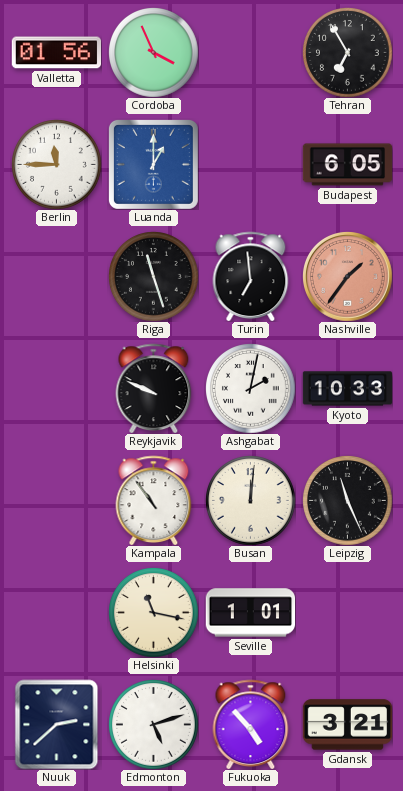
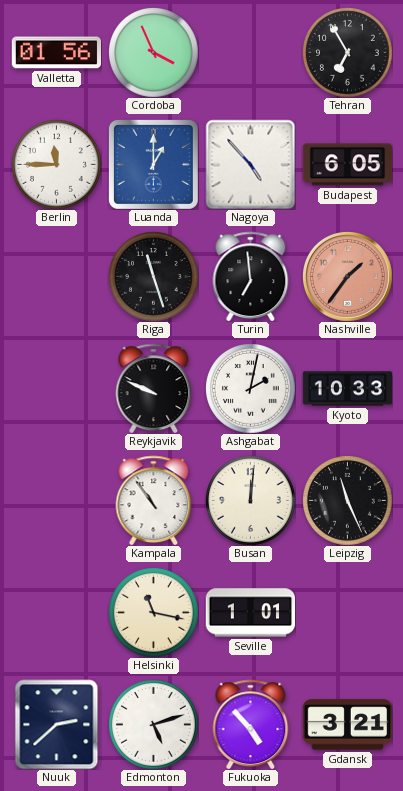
Nagoya: none -> 4:53
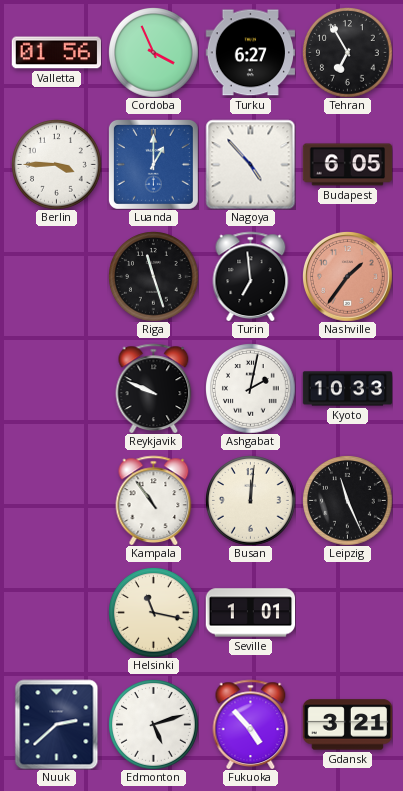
Turku: none -> 6:27
Berlin: 11:45 -> 3:45
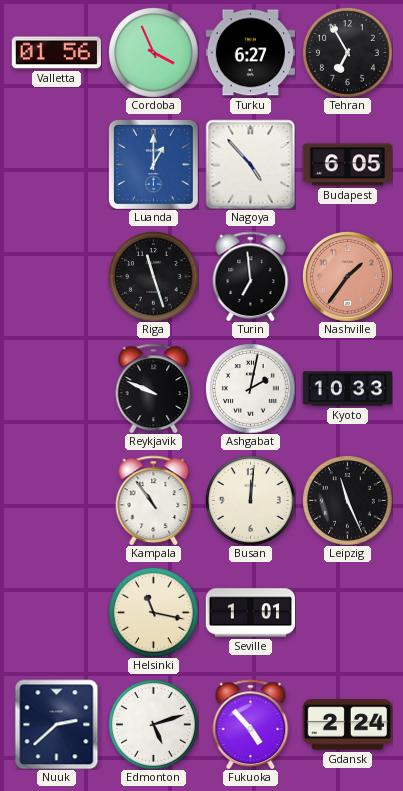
Berlin: 3:45 -> none
Gdansk: 3:21 -> 2:24
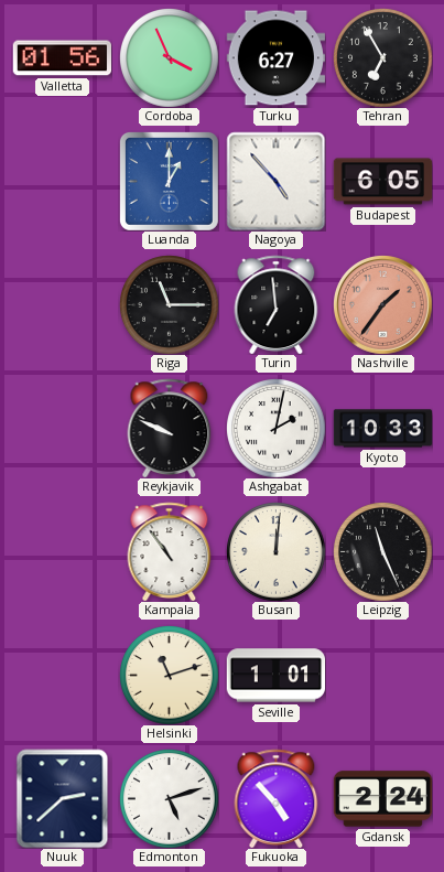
Riga: 11:27 -> 11:15
Helsinki: 11:17 -> 11:12
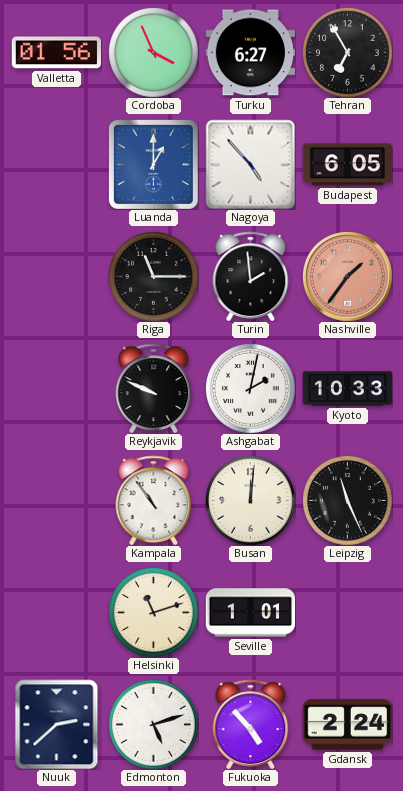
Turin: 6:59 -> 1:59
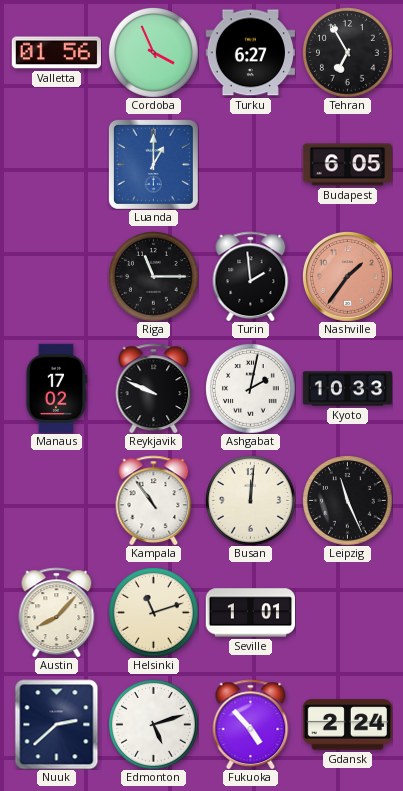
Nagoya: 4:53 -> none
Manaus: none -> 17:02
Austin: none -> 8:07
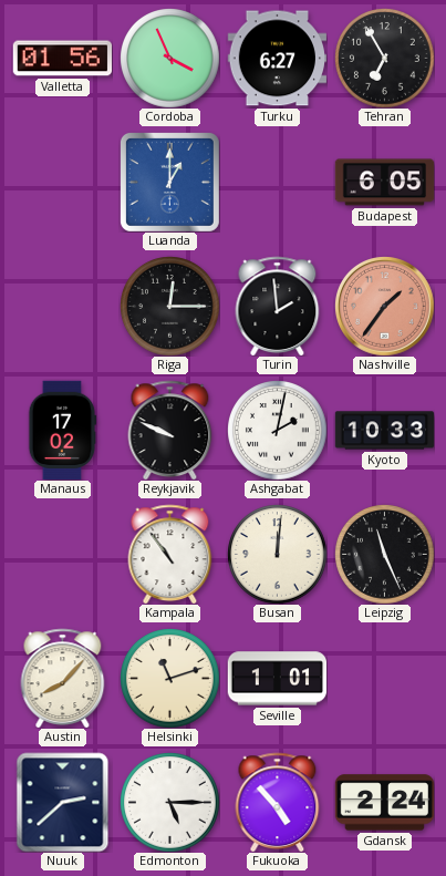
Riga: 11:15 -> 12:15
Edmonton: 5:12 -> 5:15
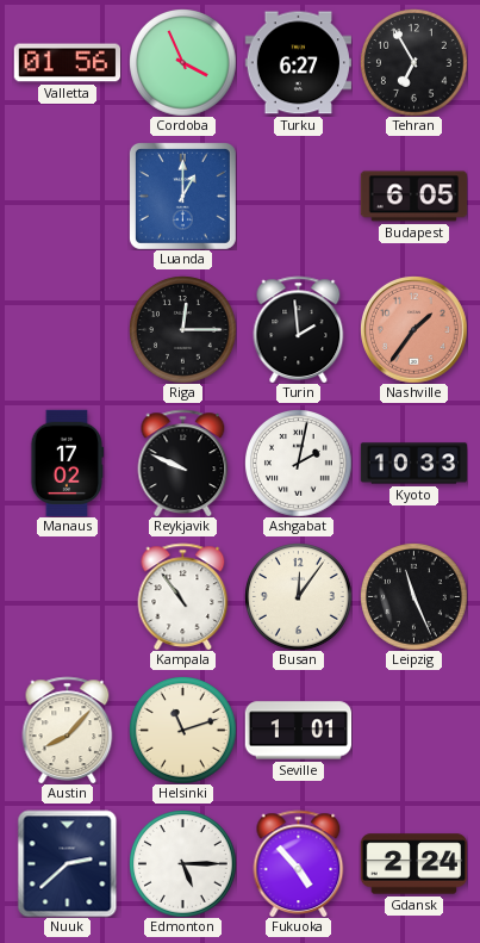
Busan: 12:01 -> 12:06
